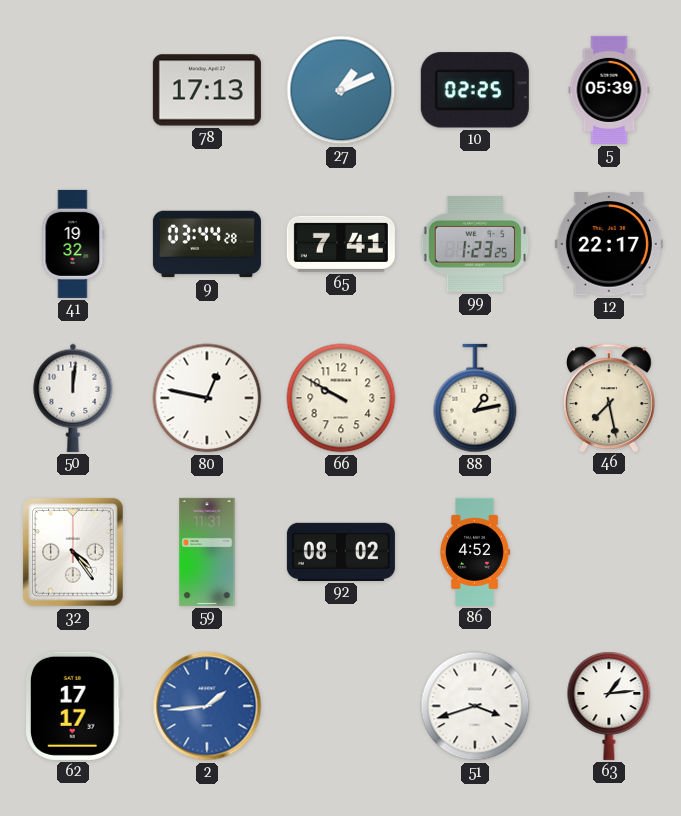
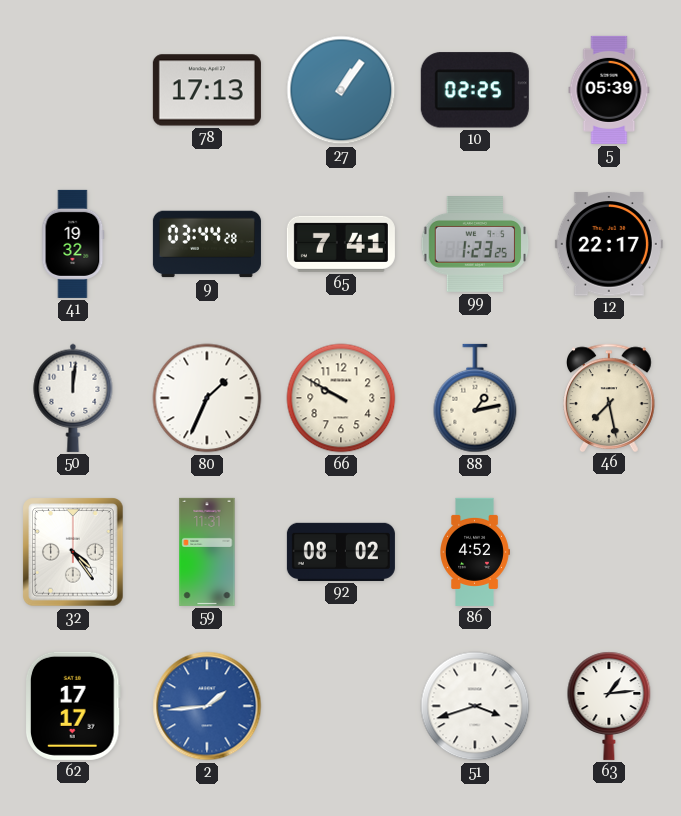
27: 1:11 -> 1:06
80: 12:47 -> 1:34
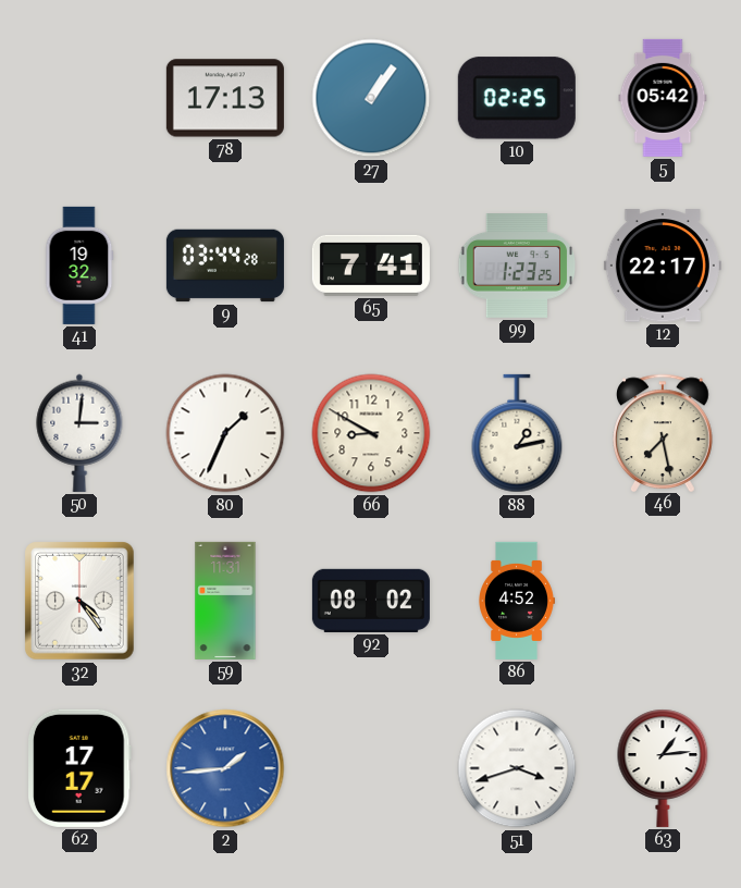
5: 05:39 -> 05:42
50: 12:01 -> 3:01
66: 9:50 -> 8:50
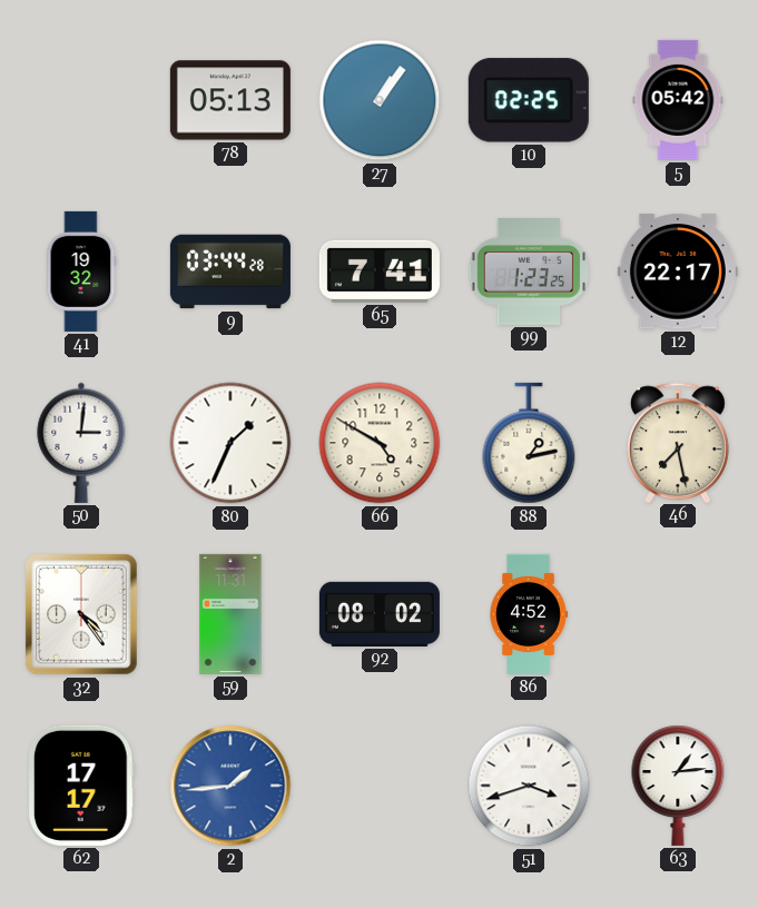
78: 17:13 -> 05:13
66: 8:50 -> 4:50
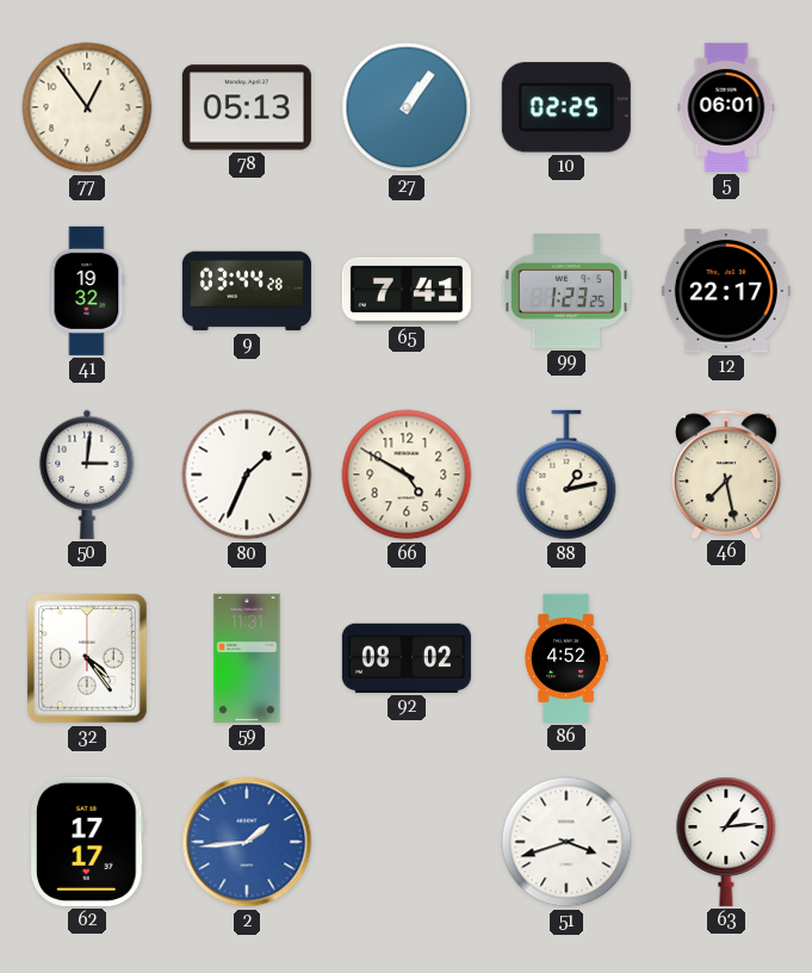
77: none -> 12:54
5: 05:42 -> 06:01
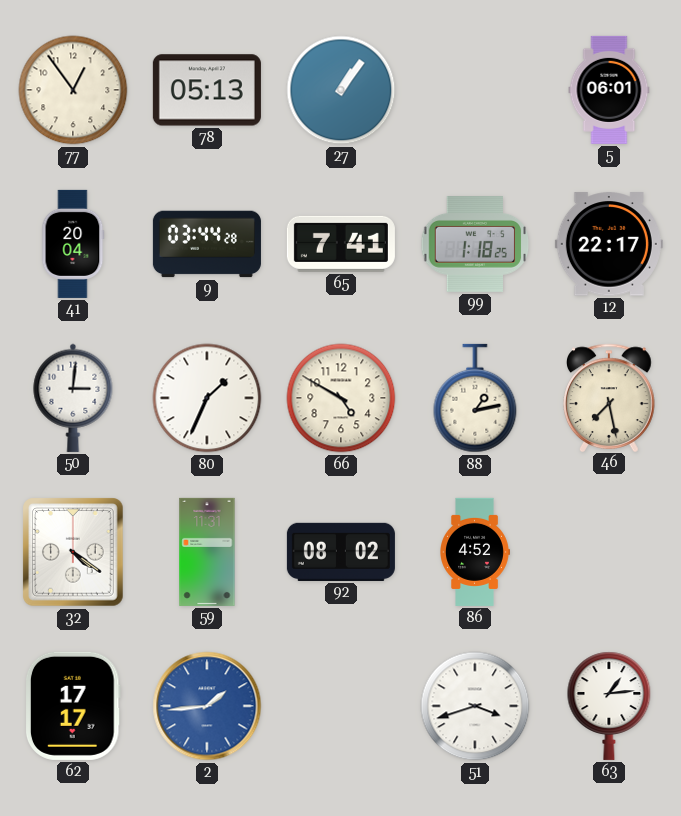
10: 02:25 -> none
41: 19:32 -> 20:04
99: 1:23 -> 1:18
32: 4:24 -> 4:21
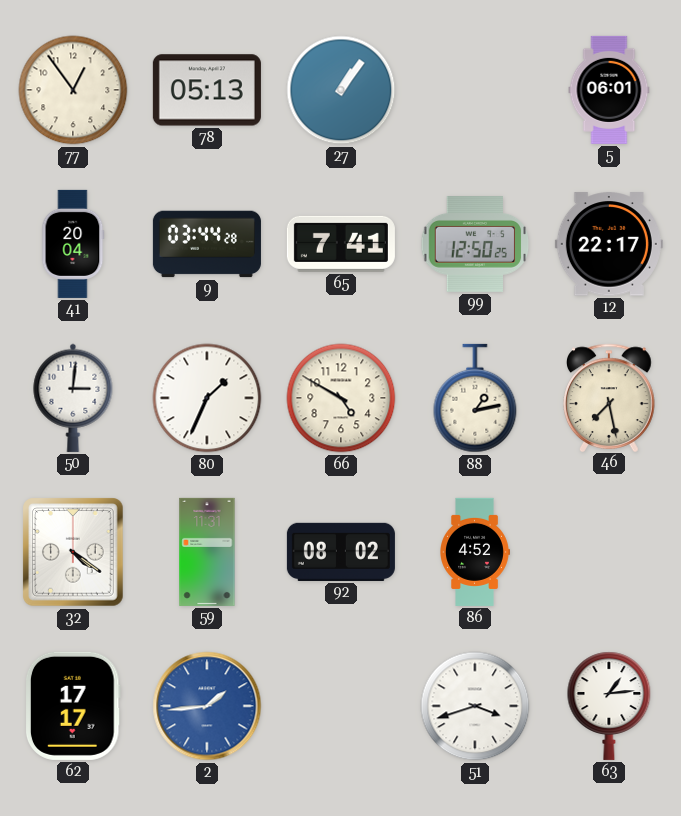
99: 1:18 -> 12:50
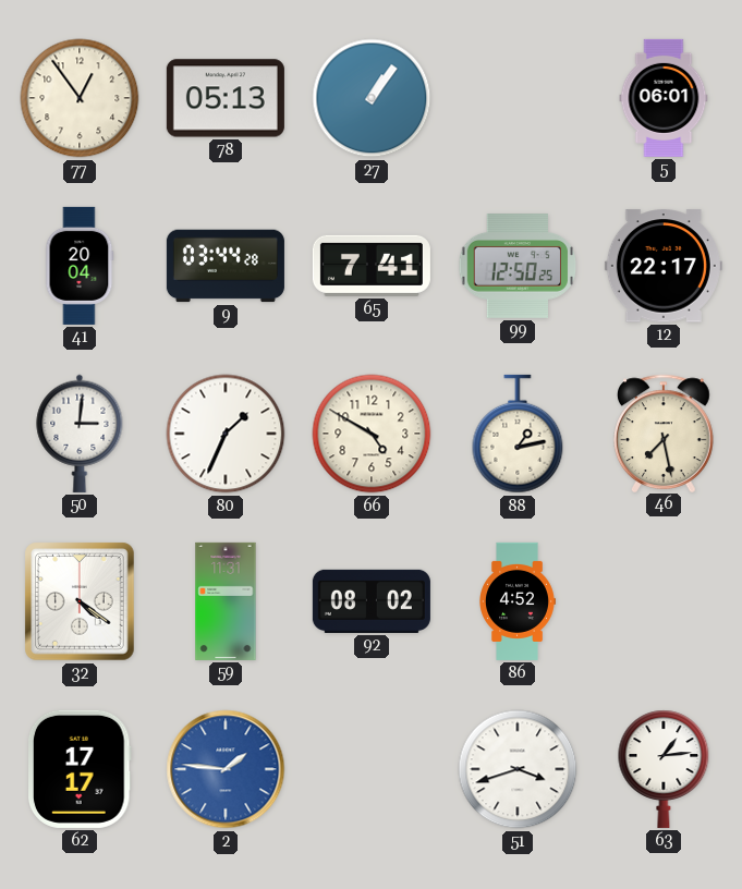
2: 1:44 -> 1:46
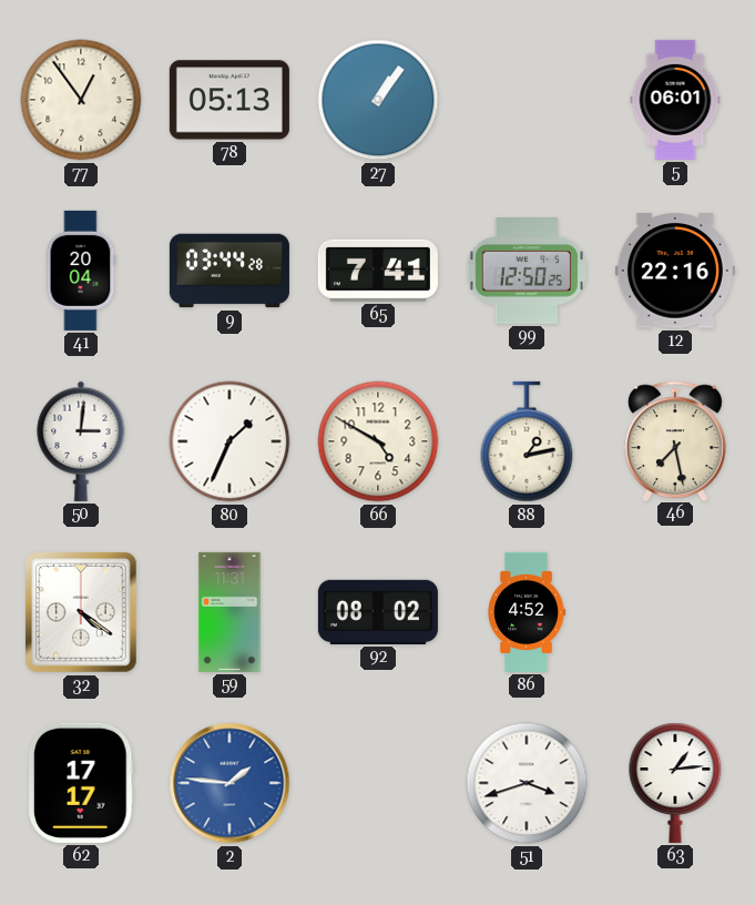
12: 22:17 -> 22:16
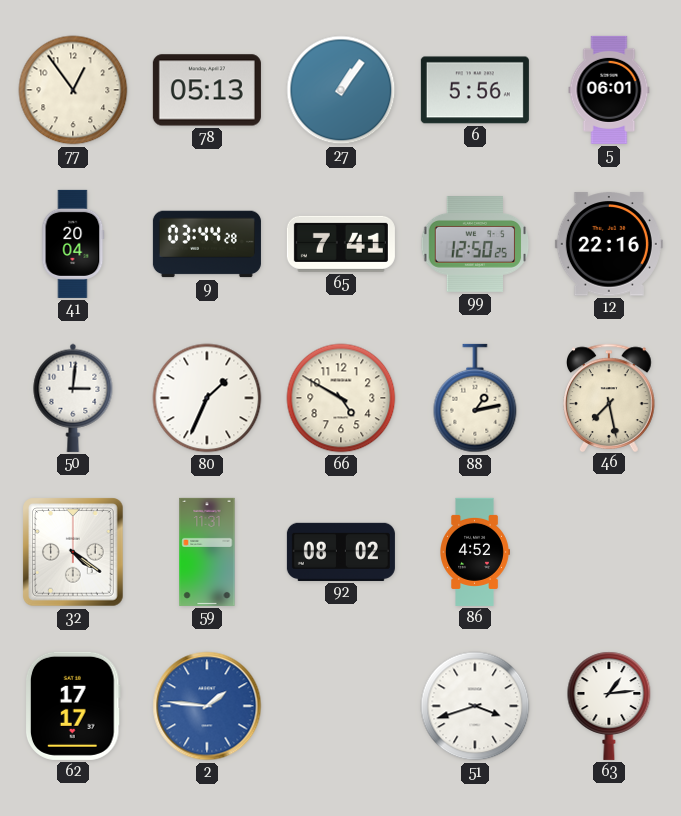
6: none -> 5:56
